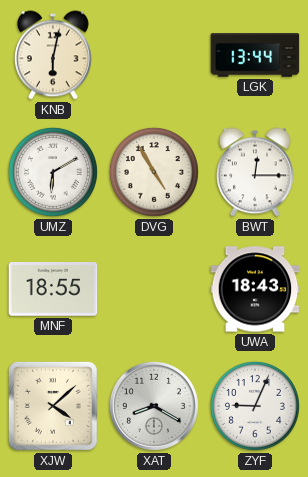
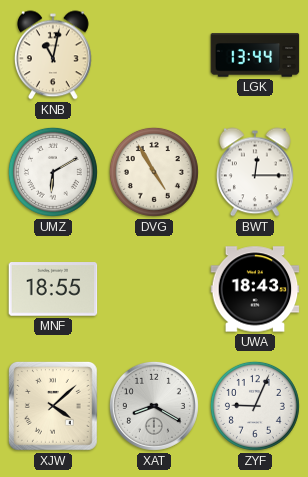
KNB: 6:02 -> 11:02
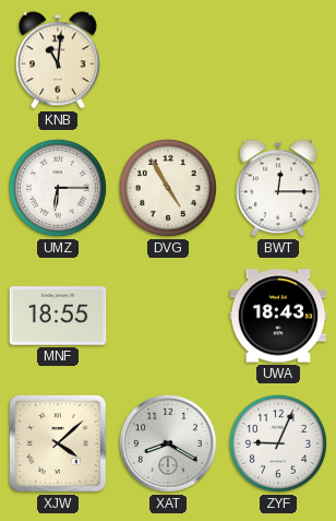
KNB: 11:02 -> 11:01
LGK: 13:44 -> none
UMZ: 6:10 -> 6:15
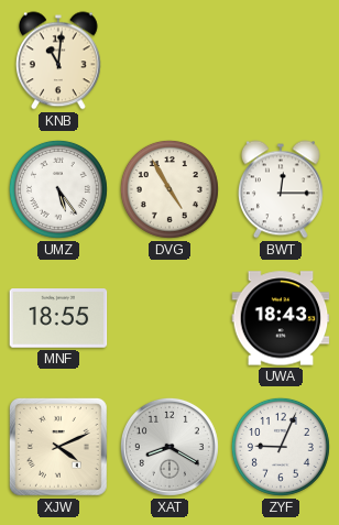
UMZ: 6:15 -> 5:24
XJW: 4:08 -> 4:11
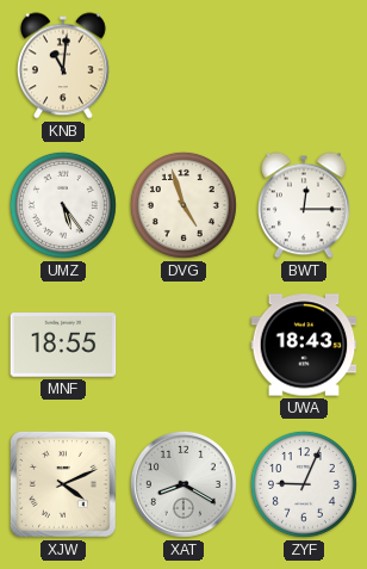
DVG: 4:55 -> 4:57
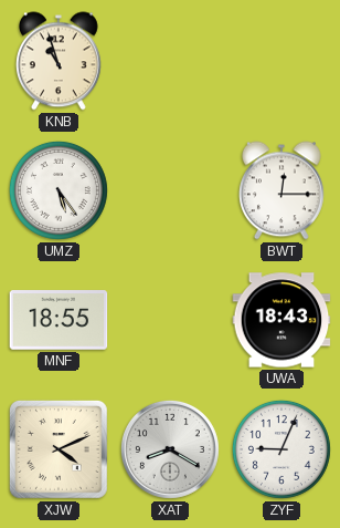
KNB: 11:01 -> 10:57
DVG: 4:57 -> none
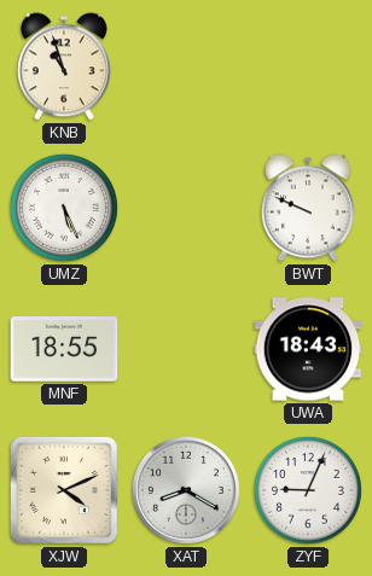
UMZ: 5:24 -> 5:26
BWT: 12:15 -> 9:49
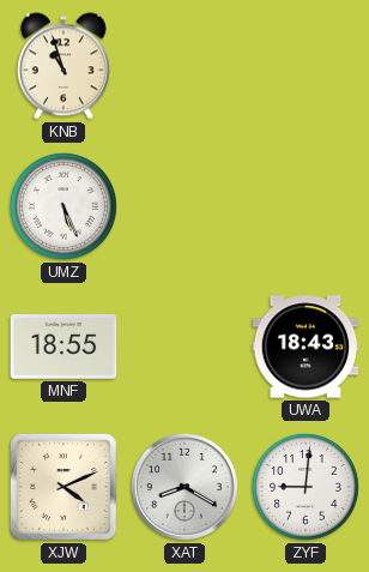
BWT: 9:49 -> none
ZYF: 9:04 -> 9:01
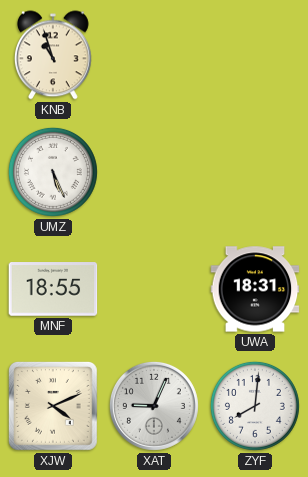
UWA: 18:43 -> 18:31
XAT: 8:20 -> 9:04
ZYF: 9:01 -> 8:01
